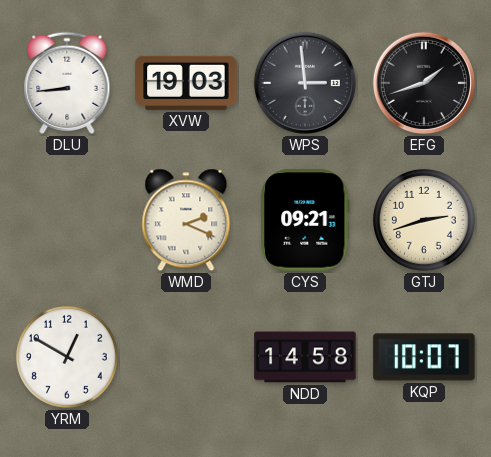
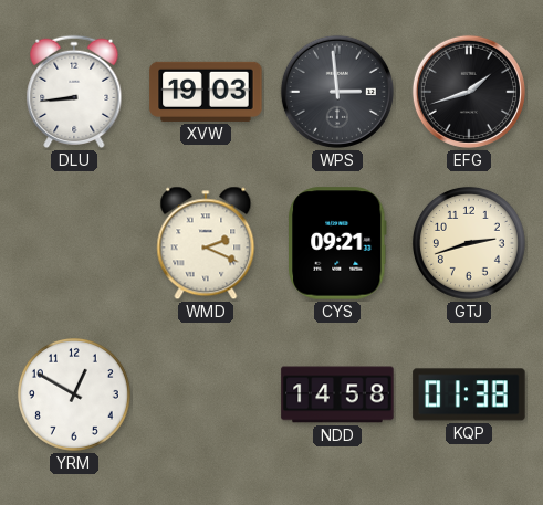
KQP: 10:07 -> 01:38
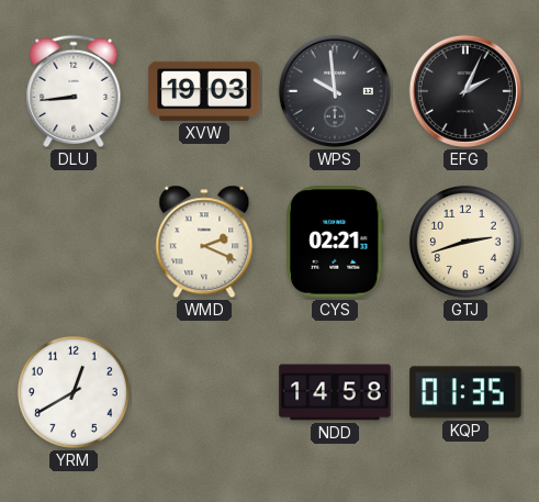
WPS: 2:59 -> 9:59
EFG: 1:42 -> 2:04
CYS: 09:21 -> 02:21
YRM: 12:50 -> 12:40
KQP: 01:38 -> 01:35
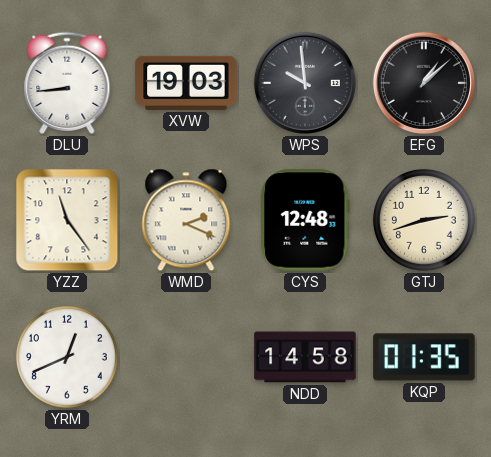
EFG: 2:04 -> 1:08
YZZ: none -> 11:24
CYS: 02:21 -> 12:48
YRM: 12:40 -> 12:41
